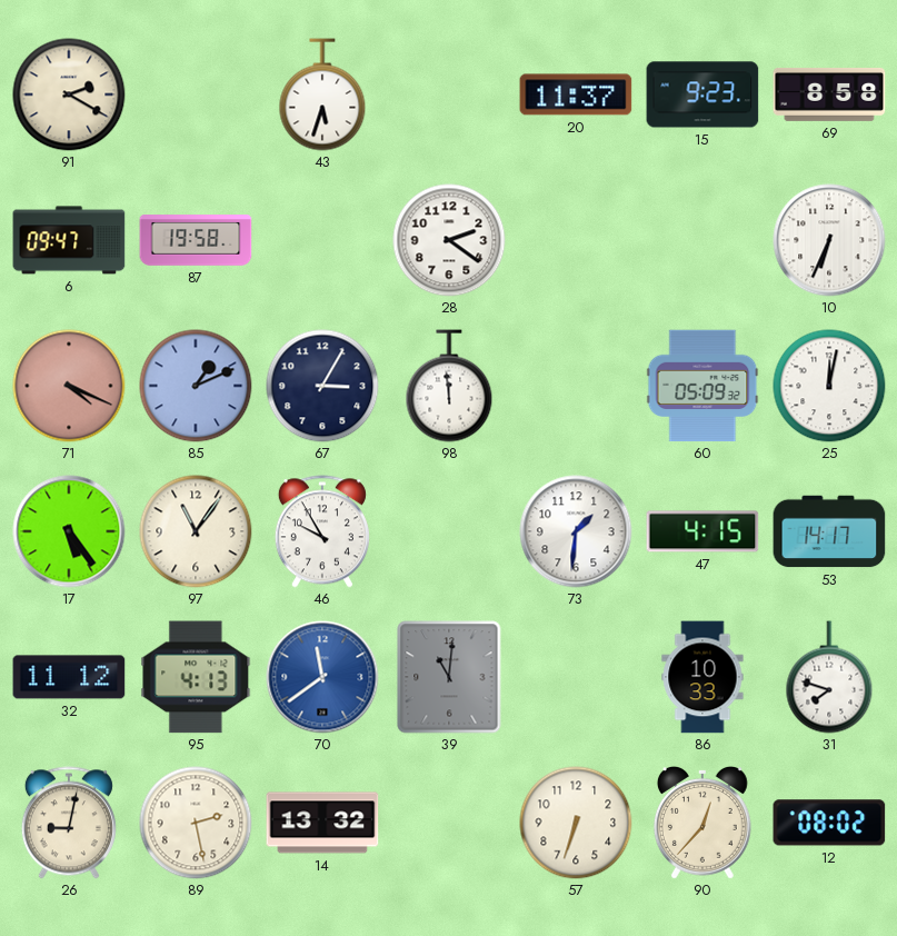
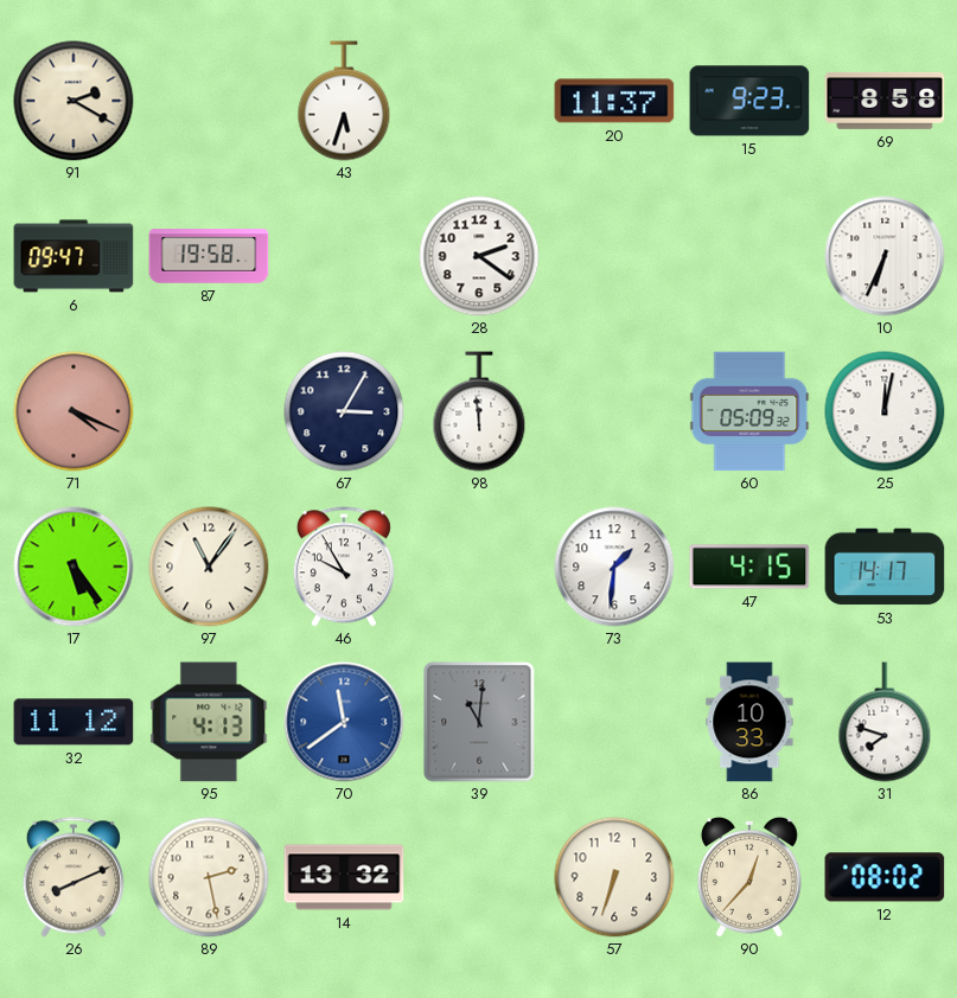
85: 1:11 -> none
26: 9:02 -> 8:11
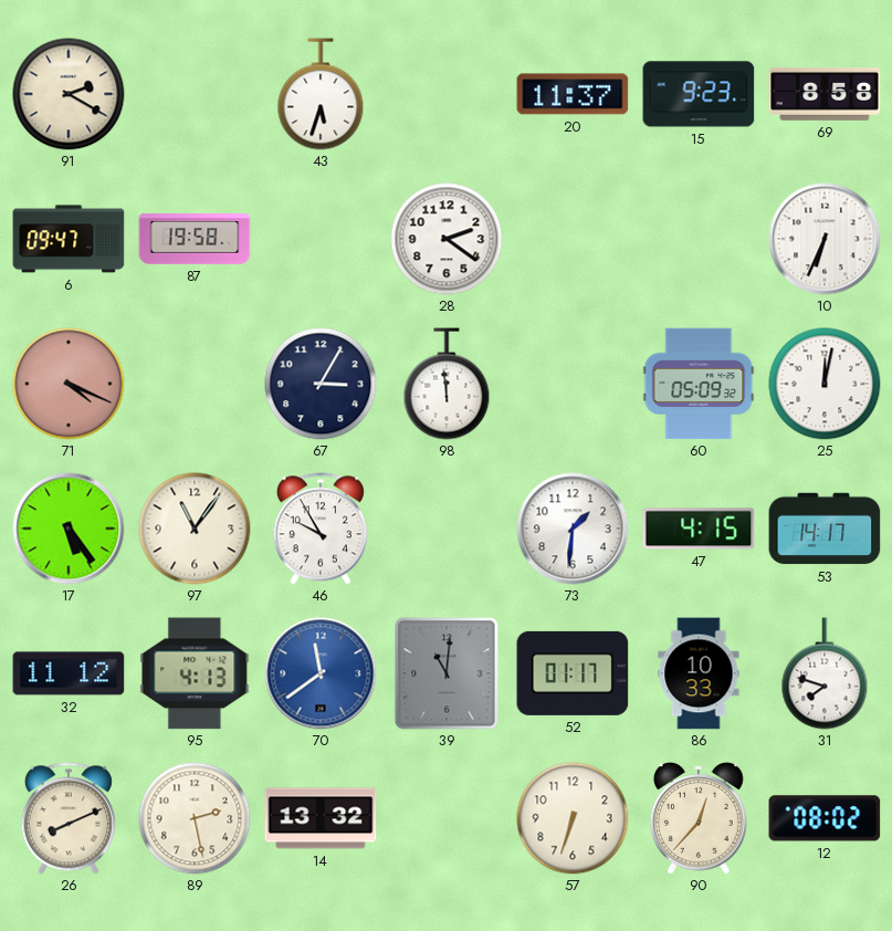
52: none -> 01:17
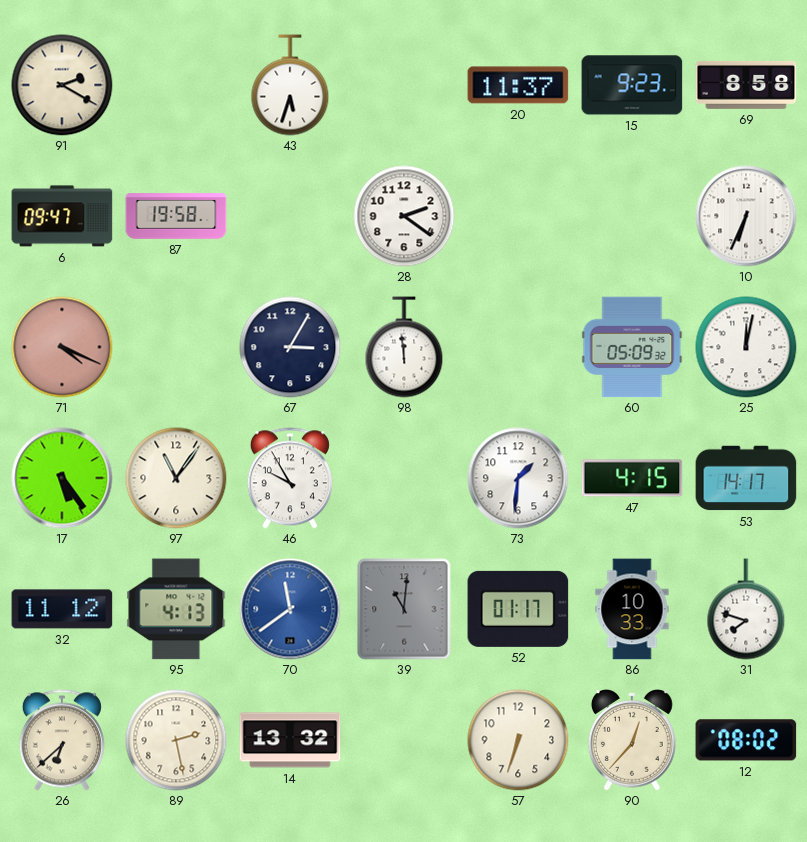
26: 8:11 -> 6:38
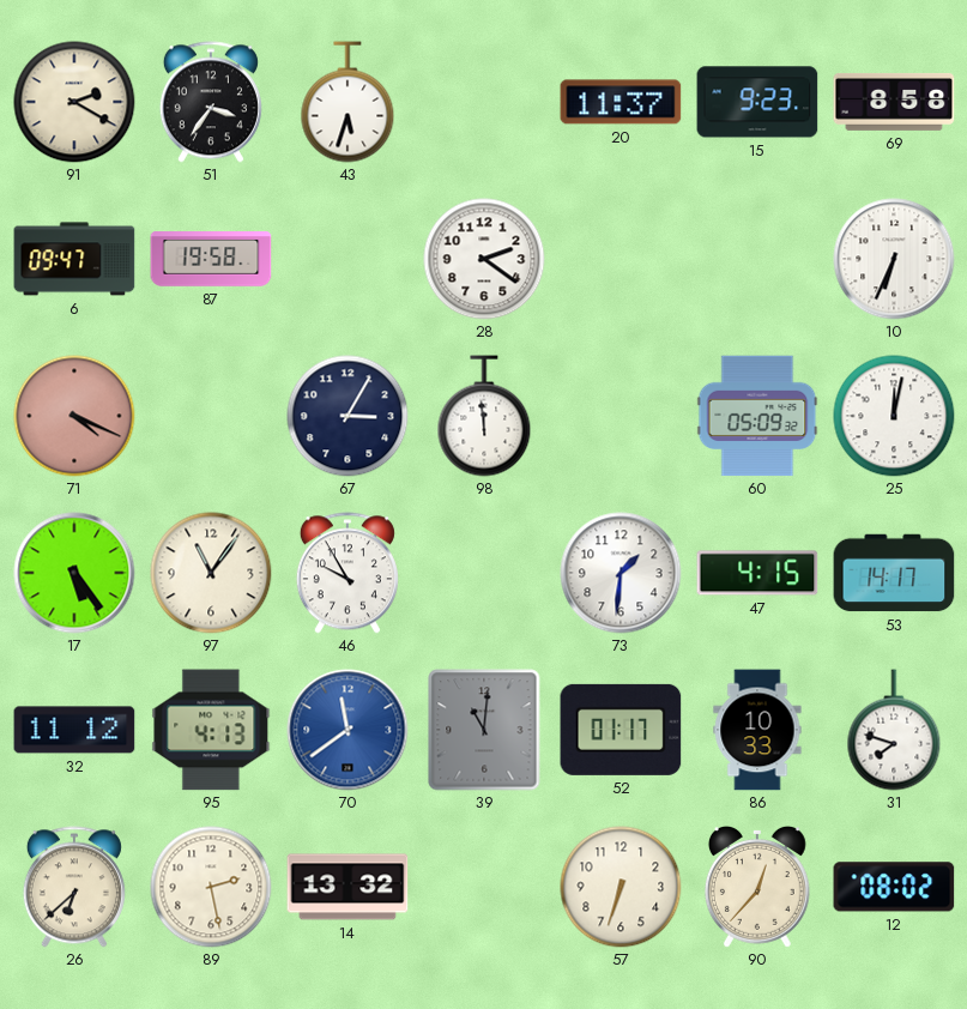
51: none -> 3:36
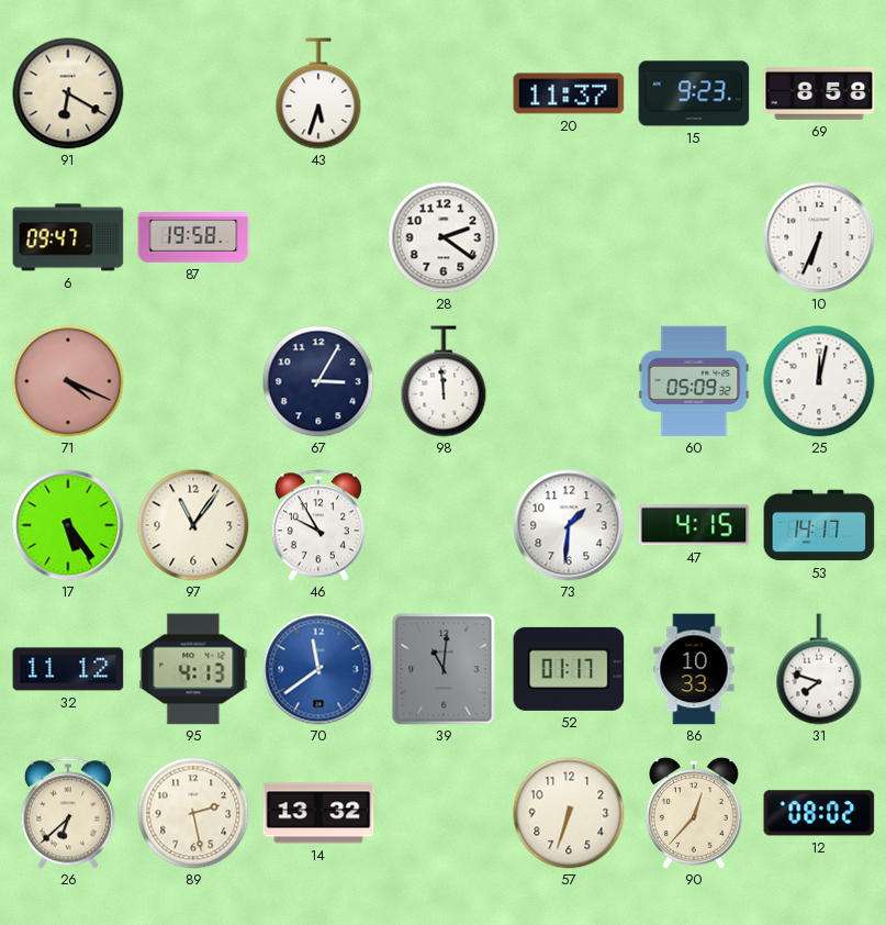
91: 2:20 -> 6:20
51: 3:36 -> none
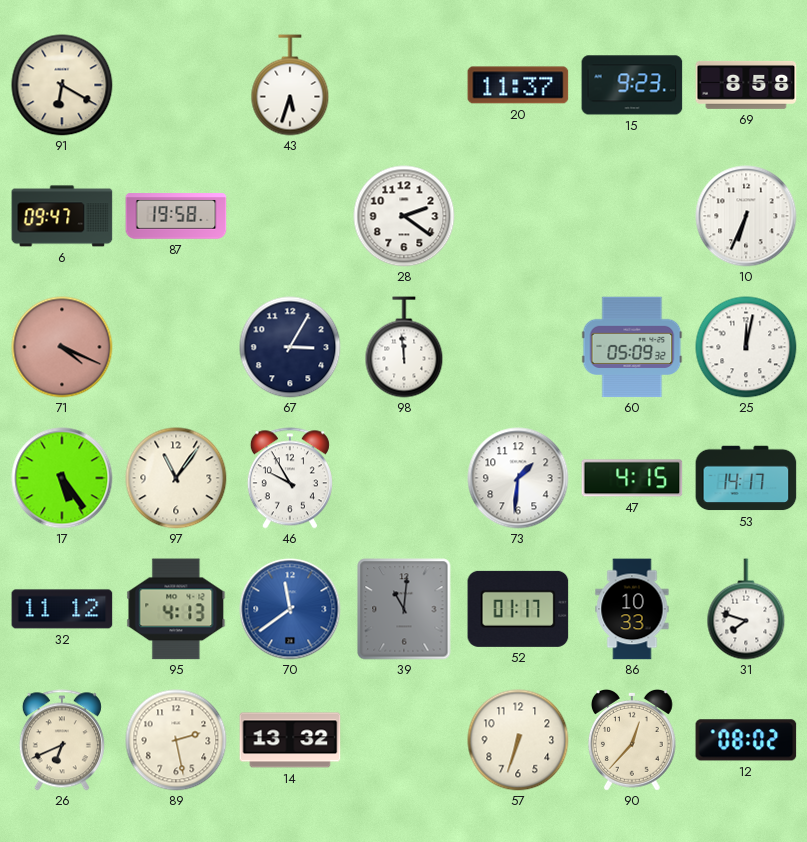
26: 6:38 -> 6:41
